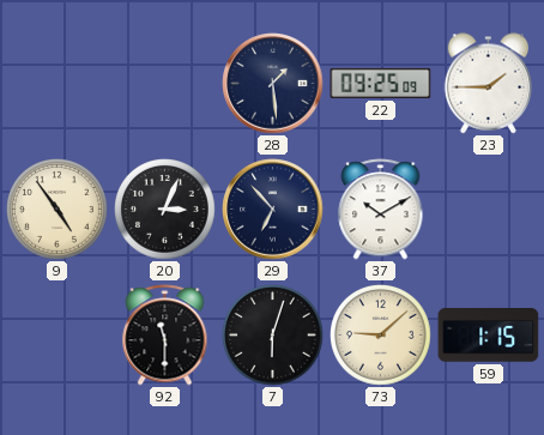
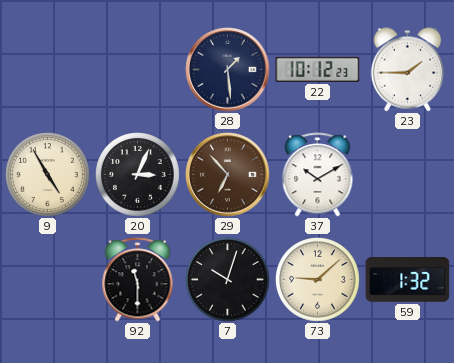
22: 09:25 -> 10:12
9: 4:54 -> 4:55
29 dial: navy -> brown
7: 6:03 -> 10:03
59: 1:15 -> 1:32
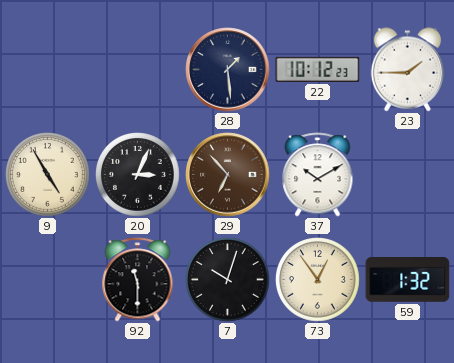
73: 9:08 -> 12:54
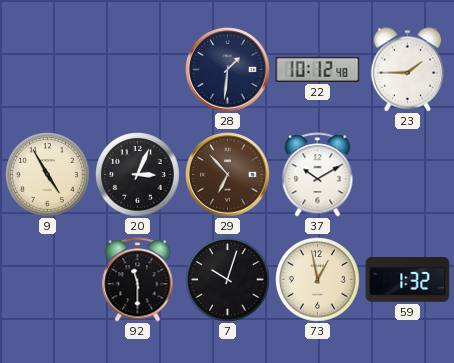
28: 1:29 -> 1:31
22: 10:12:23 -> 10:12:48
73: 12:54 -> 12:58
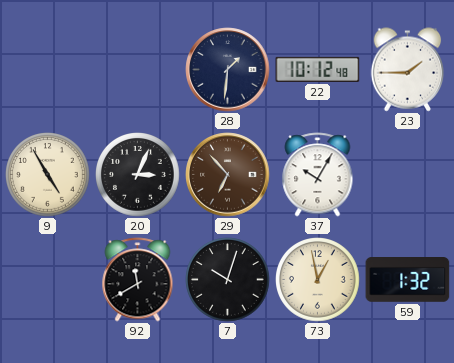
37: 10:10 -> 10:05
92: 11:30 -> 11:40
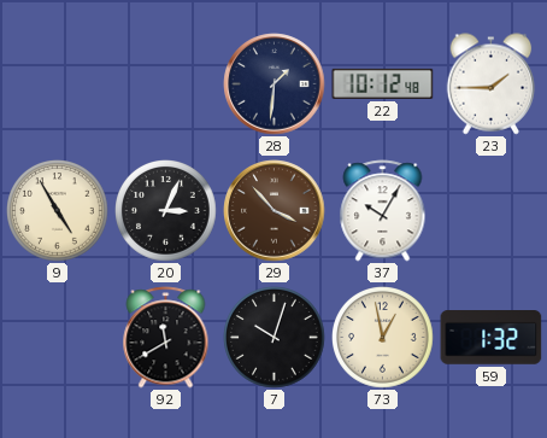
29: 6:53 -> 3:53
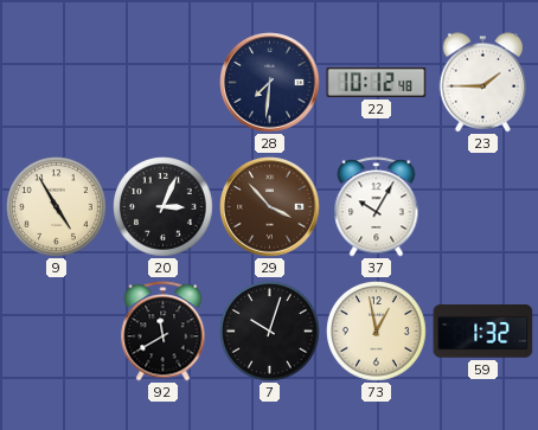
28: 1:31 -> 7:31
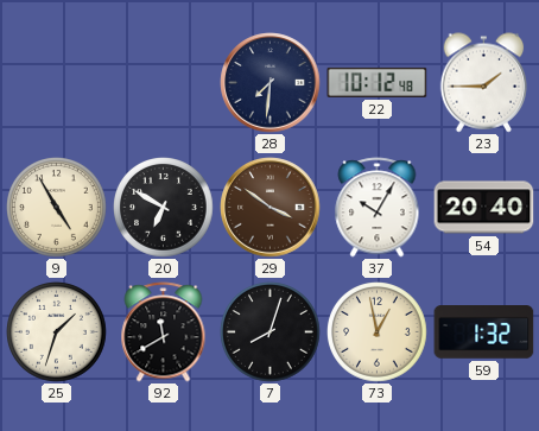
20: 3:04 -> 6:50
29: 3:53 -> 3:51
54: none -> 20:40
25: none -> 1:33
7: 10:03 -> 8:03
